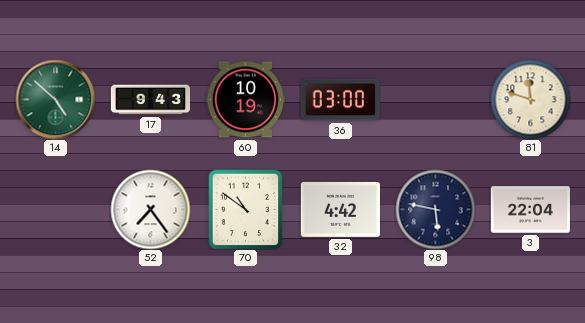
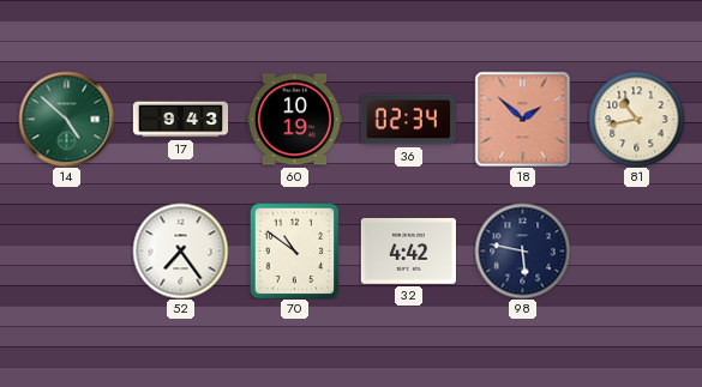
36: 03:00 -> 02:34
18: none -> 1:52
81: 11:48 -> 10:43
3: 22:04 -> none
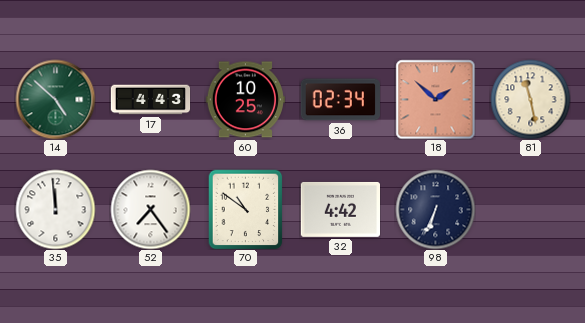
17: 9:43 -> 4:43
60: 10:19 -> 10:25
81: 10:43 -> 11:28
35: none -> 11:59
98: 5:47 -> 6:34
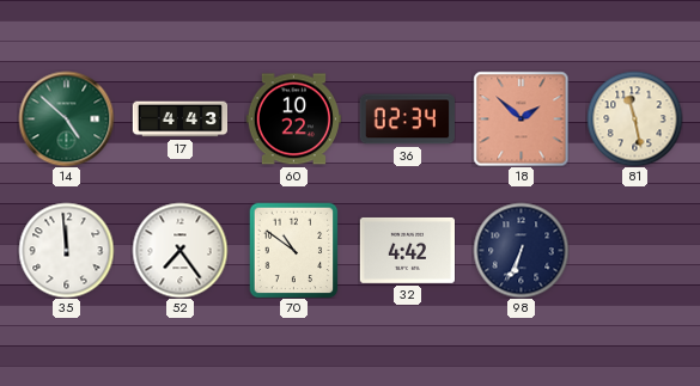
60: 10:25 -> 10:22
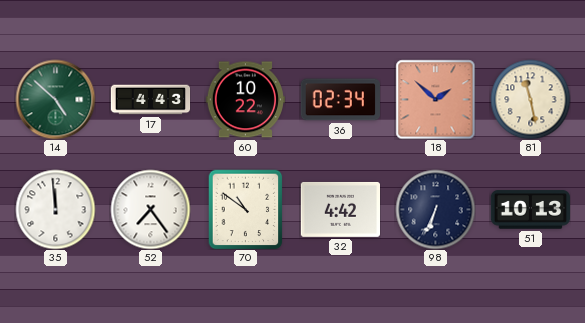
51: none -> 10:13
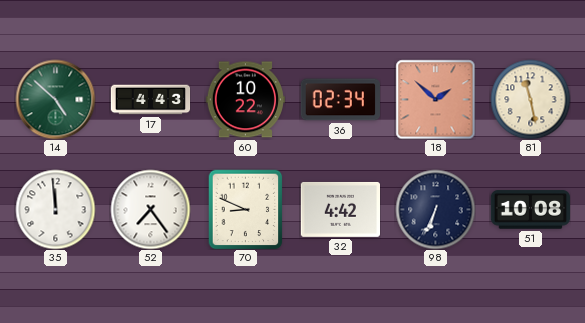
70: 10:51 -> 8:49
51: 10:13 -> 10:08
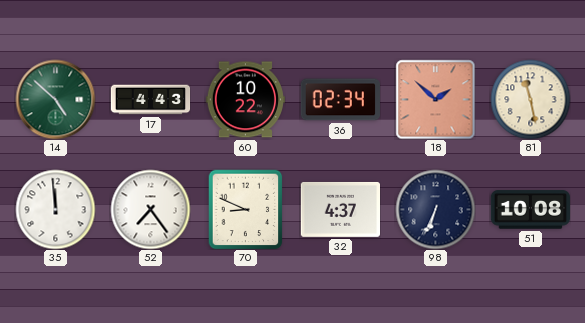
32: 4:42 -> 4:37
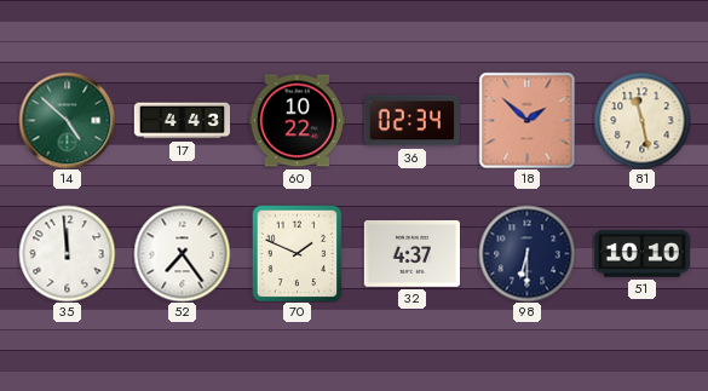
70: 8:49 -> 1:49
98: 6:34 -> 6:30
51: 10:08 -> 10:10
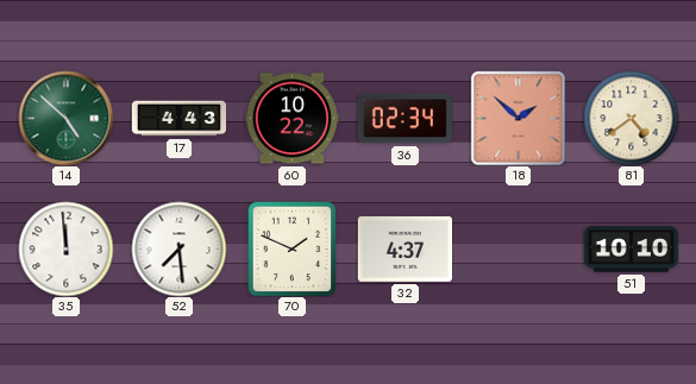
81: 11:28 -> 4:39
52: 7:24 -> 7:29
98: 6:30 -> none
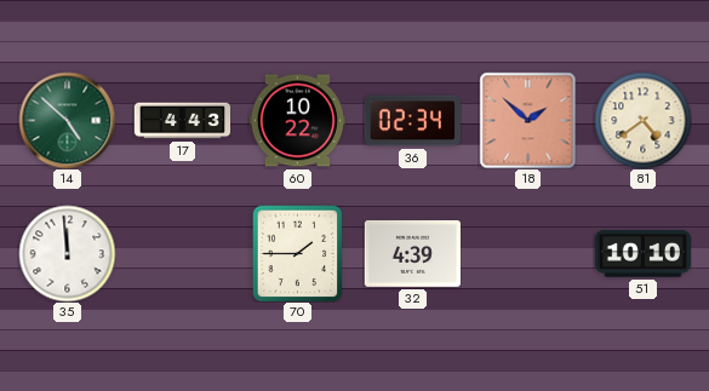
52: 7:29 -> none
70: 1:49 -> 1:45
32: 4:37 -> 4:39
